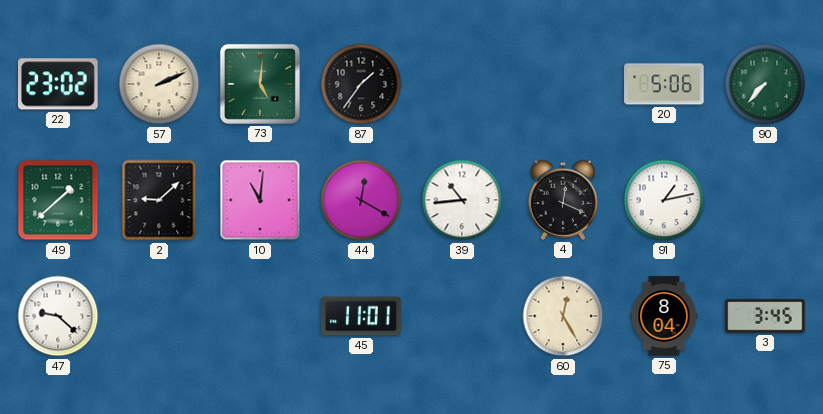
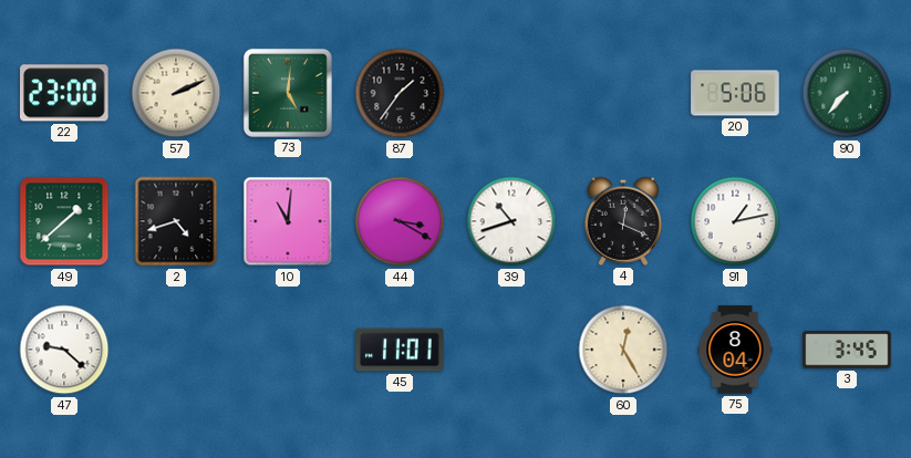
22: 23:02 -> 23:00
2: 9:08 -> 4:42
44: 12:20 -> 3:20
39: 10:44 -> 10:42
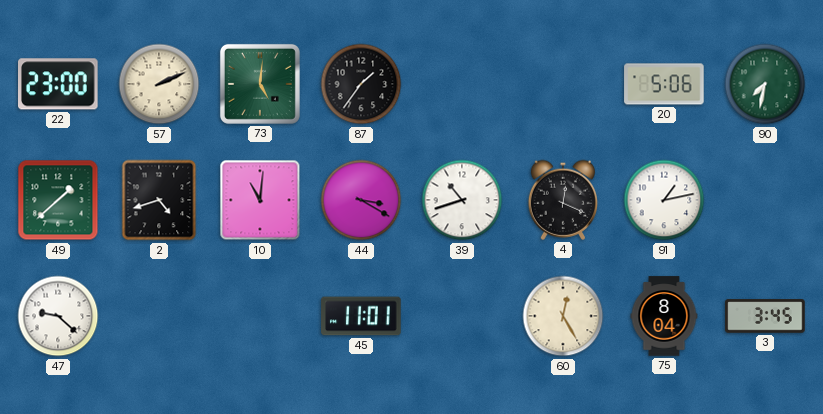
90: 7:37 -> 7:32
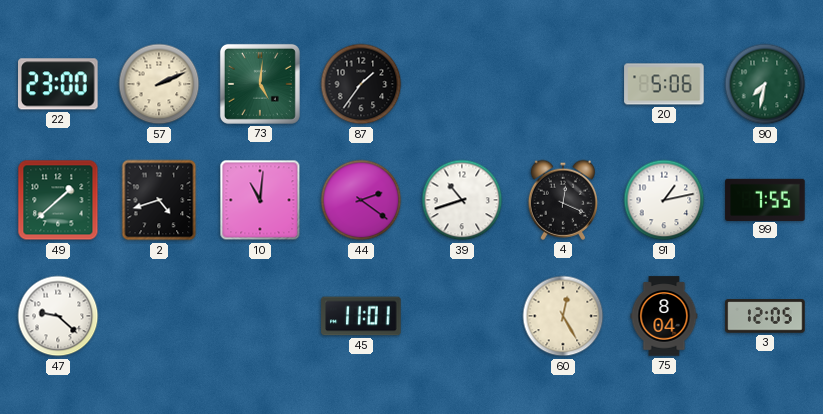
44: 3:20 -> 2:21
99: none -> 7:55
3: 3:45 -> 12:05
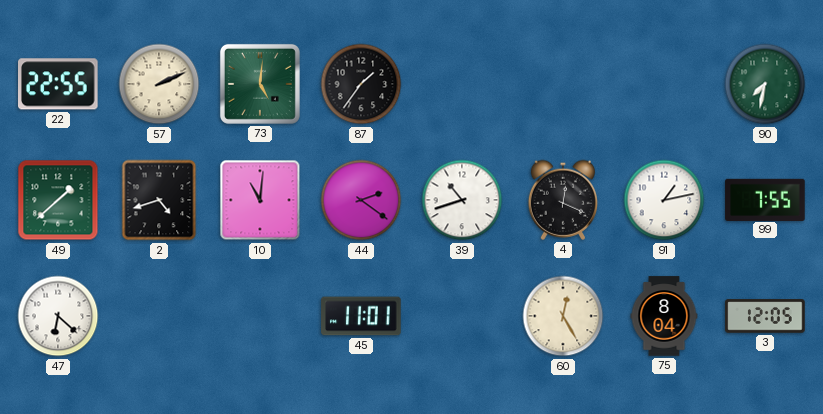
22: 23:00 -> 22:55
20: 5:06 -> none
47: 9:22 -> 6:22
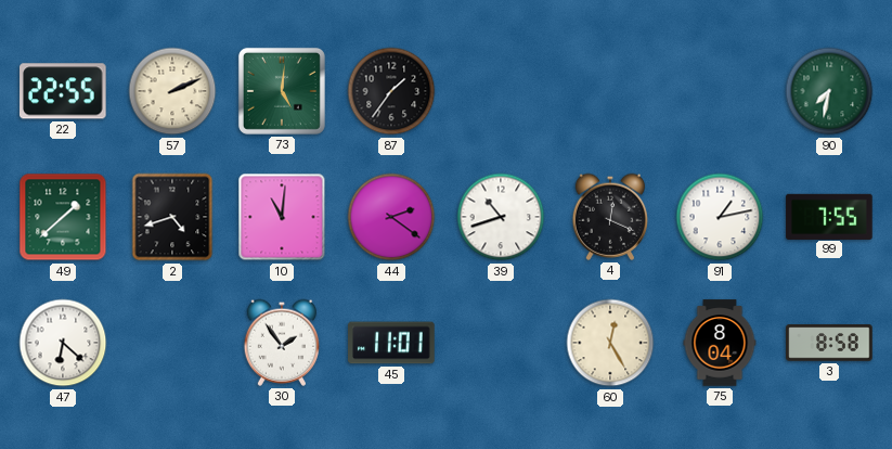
30: none -> 1:54
3: 12:05 -> 8:58
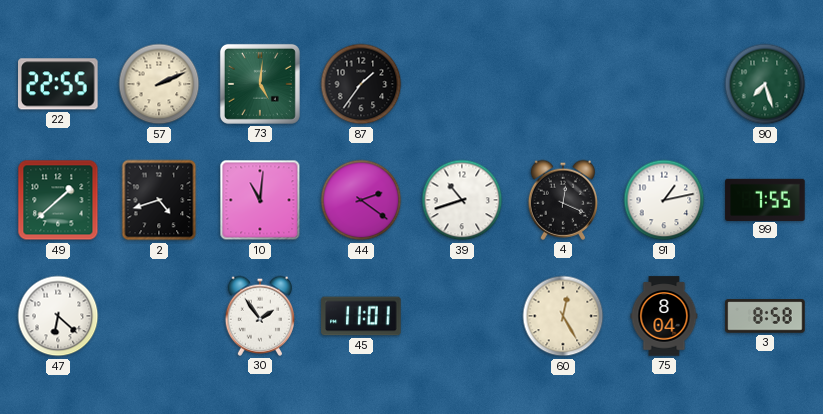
90: 7:32 -> 7:27
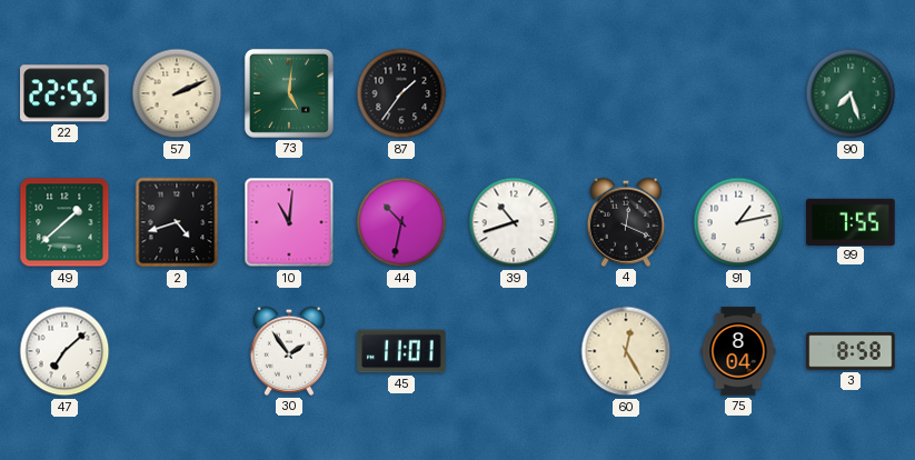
44: 2:21 -> 10:32
47: 6:22 -> 7:08
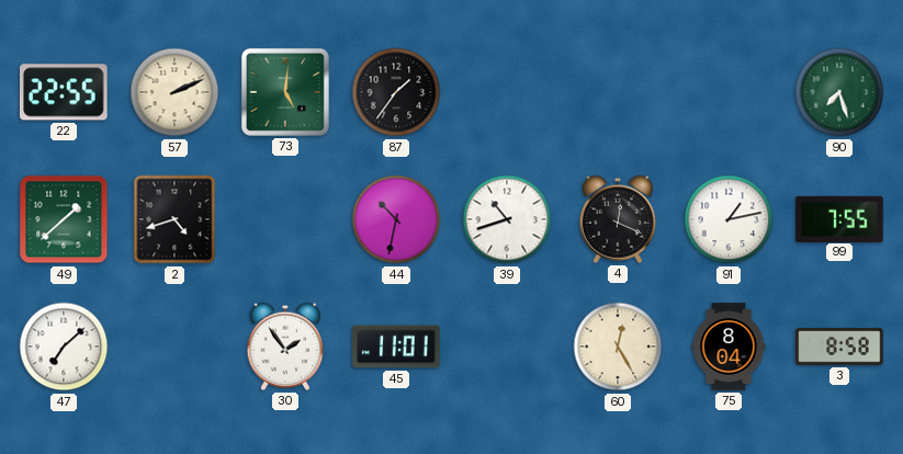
10: 11:01 -> none
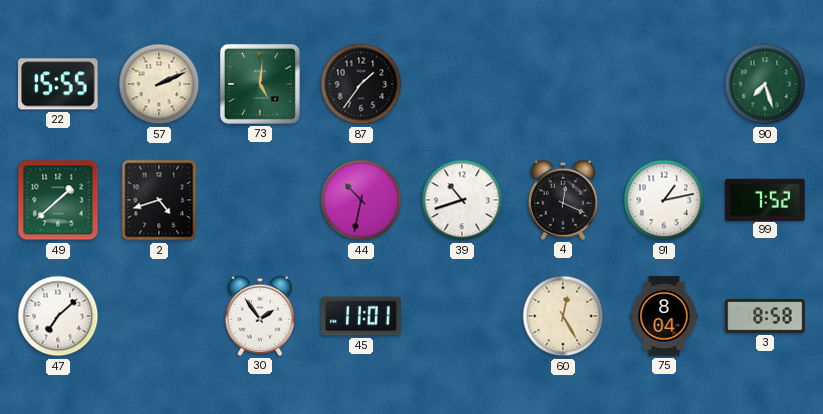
22: 22:55 -> 15:55
99: 7:55 -> 7:52
